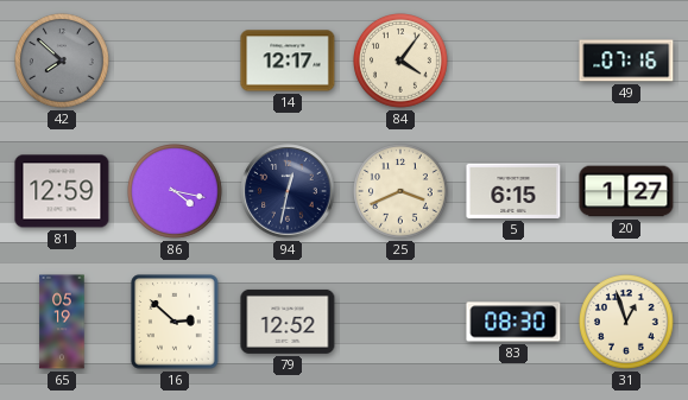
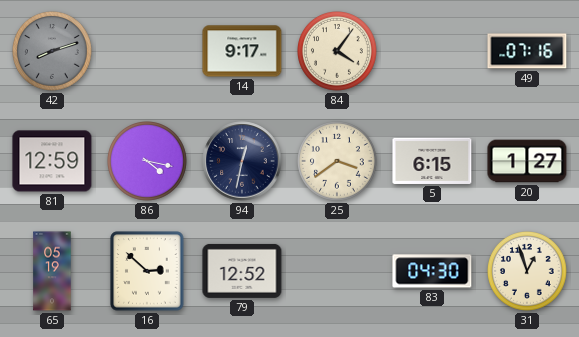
42: 7:52 -> 8:12
14: 12:17 -> 9:17
25: 3:41 -> 3:39
83: 08:30 -> 04:30
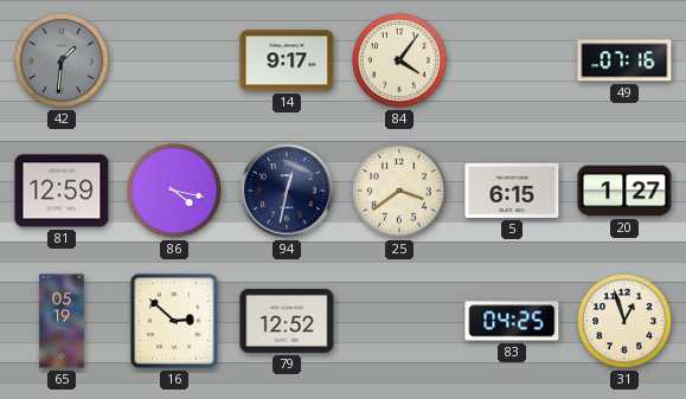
42: 8:12 -> 1:31
83: 04:30 -> 04:25
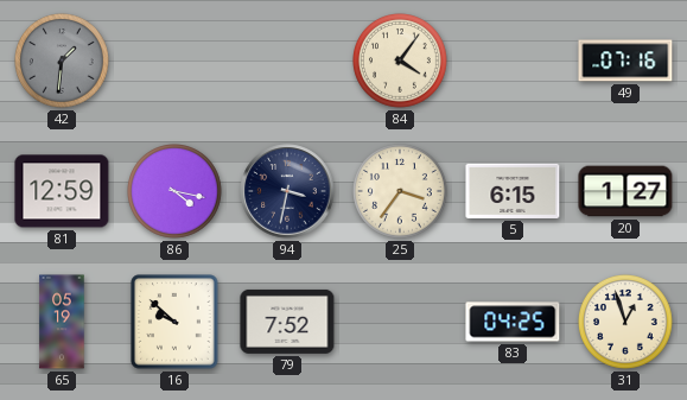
14: 9:17 -> none
94: 12:32 -> 3:32
25: 3:39 -> 3:36
16: 2:52 -> 9:52
79: 12:52 -> 7:52
